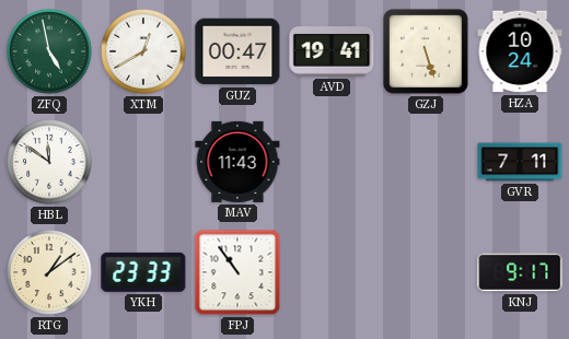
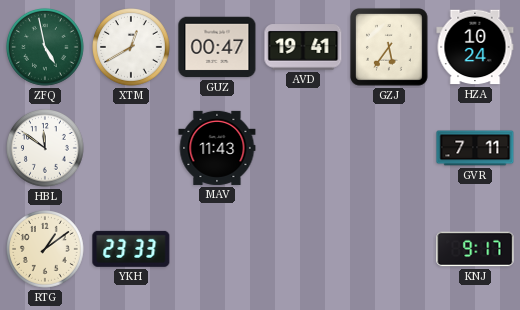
GZJ: 5:27 -> 5:36
FPJ: 10:54 -> none
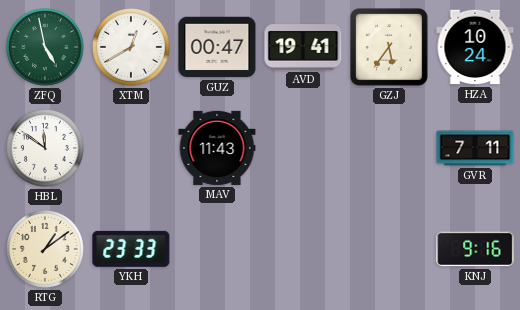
KNJ: 9:17 -> 9:16
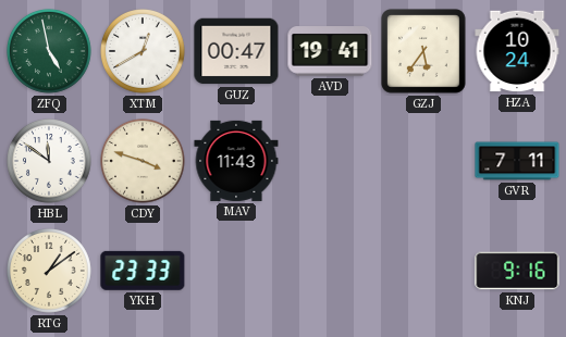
CDY: none -> 3:48
